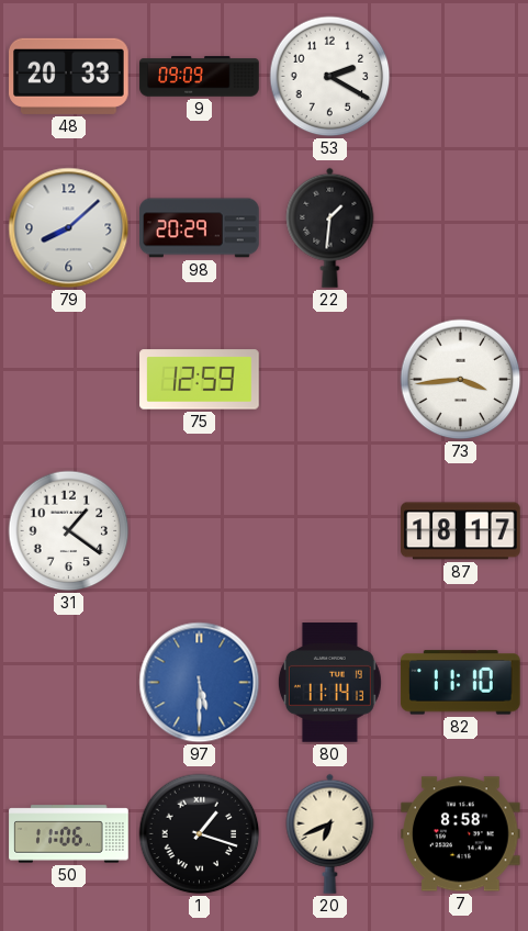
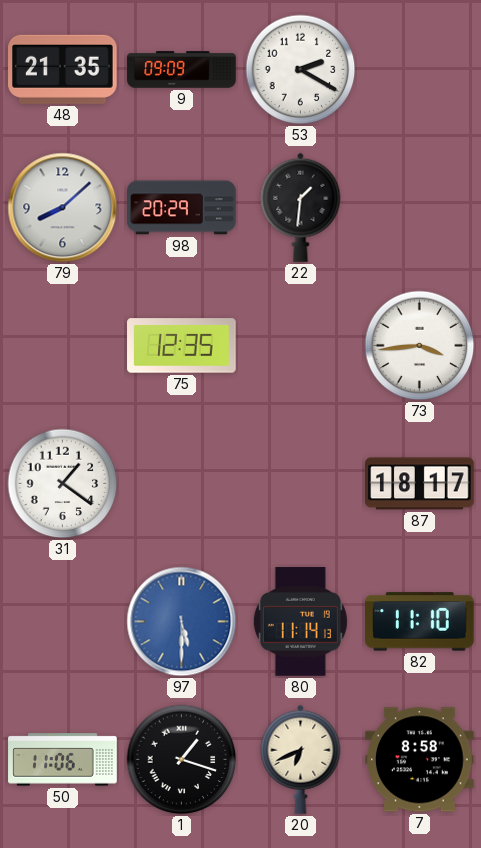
48: 20:33 -> 21:35
75: 12:59 -> 12:35
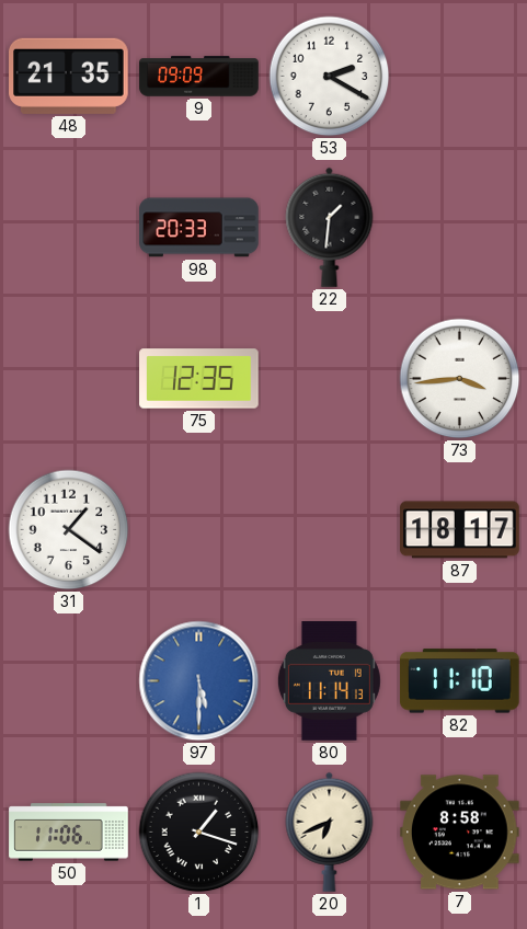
79: 8:08 -> none
98: 20:29 -> 20:33
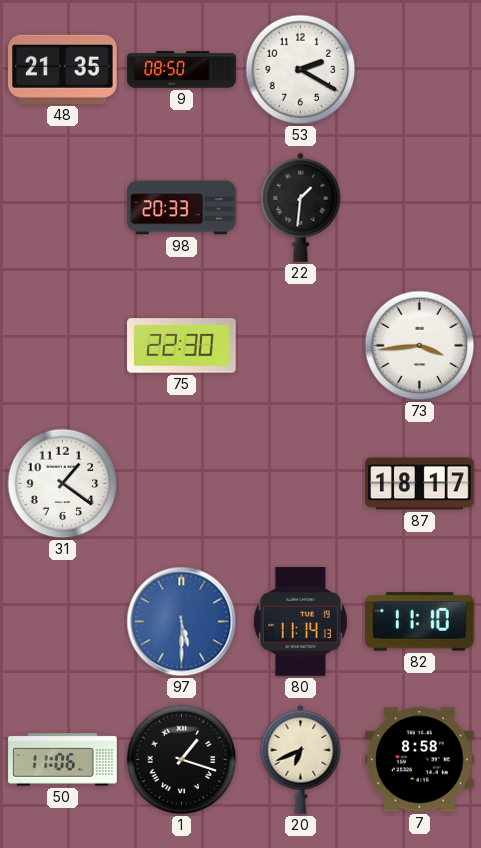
9: 09:09 -> 08:50
75: 12:35 -> 22:30
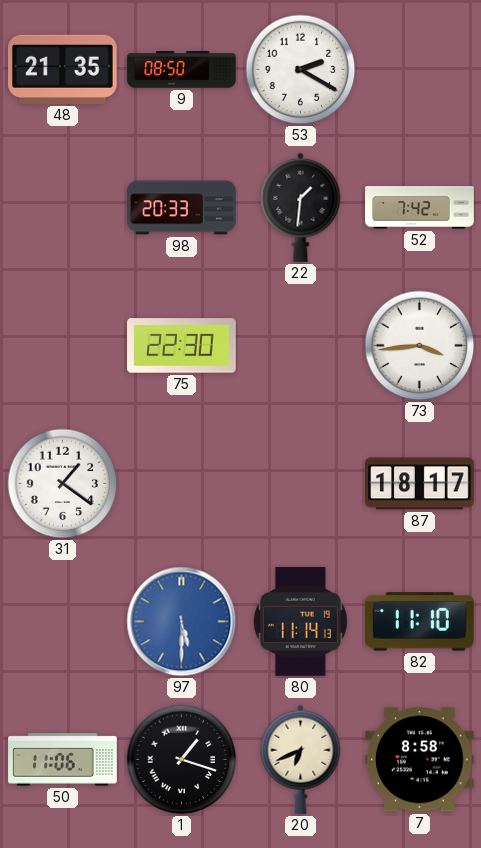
52: none -> 7:42
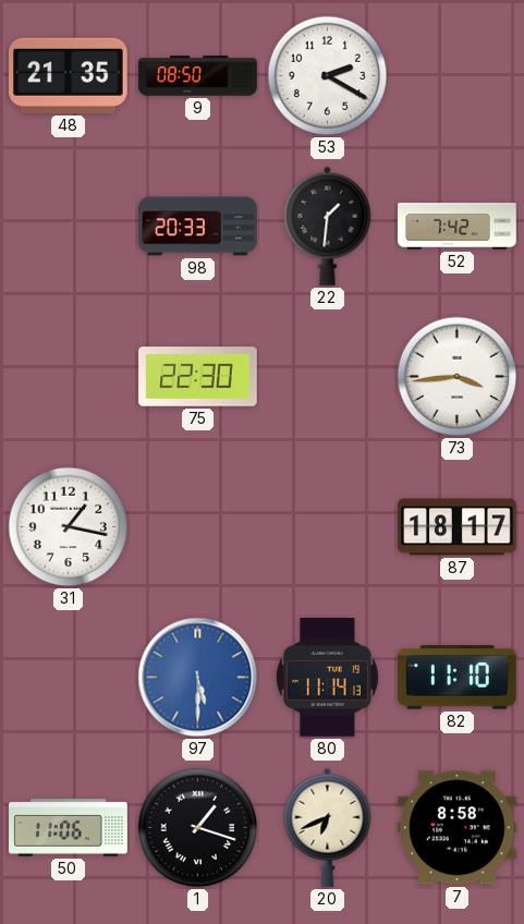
31: 1:21 -> 1:17
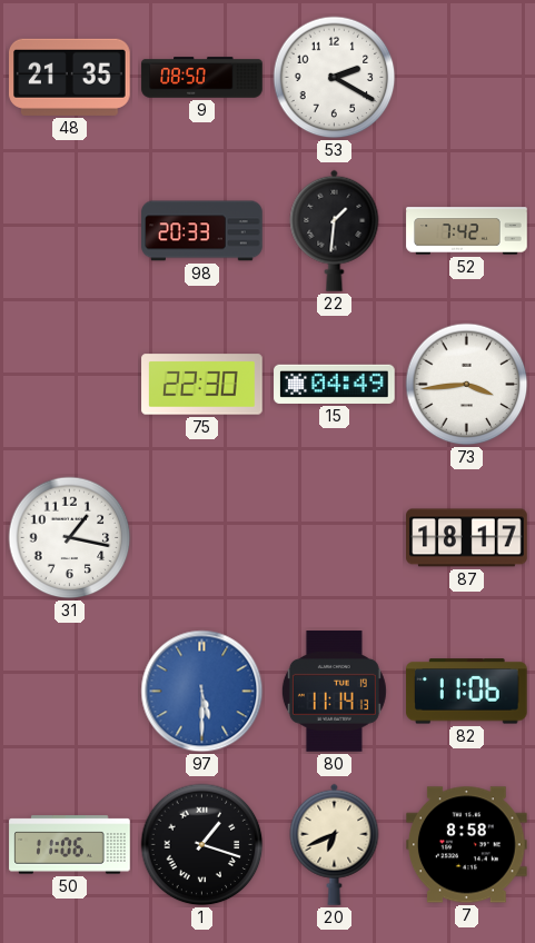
15: none -> 04:49
82: 11:10 -> 11:06
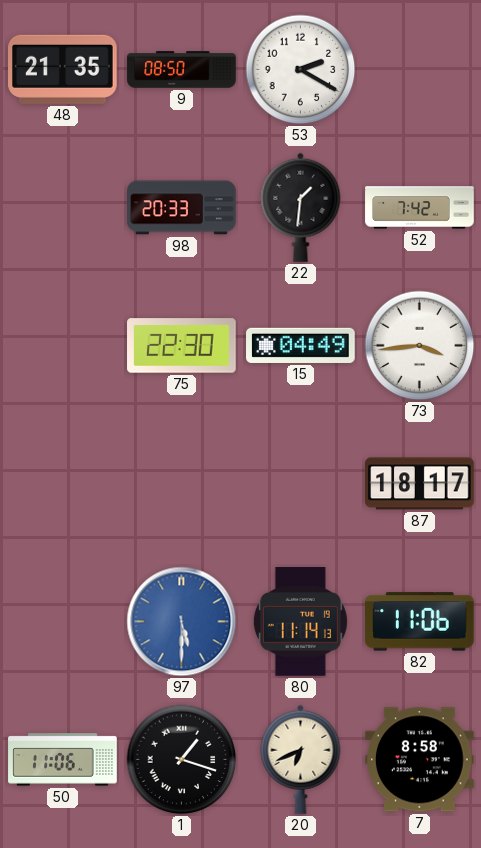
31: 1:17 -> none
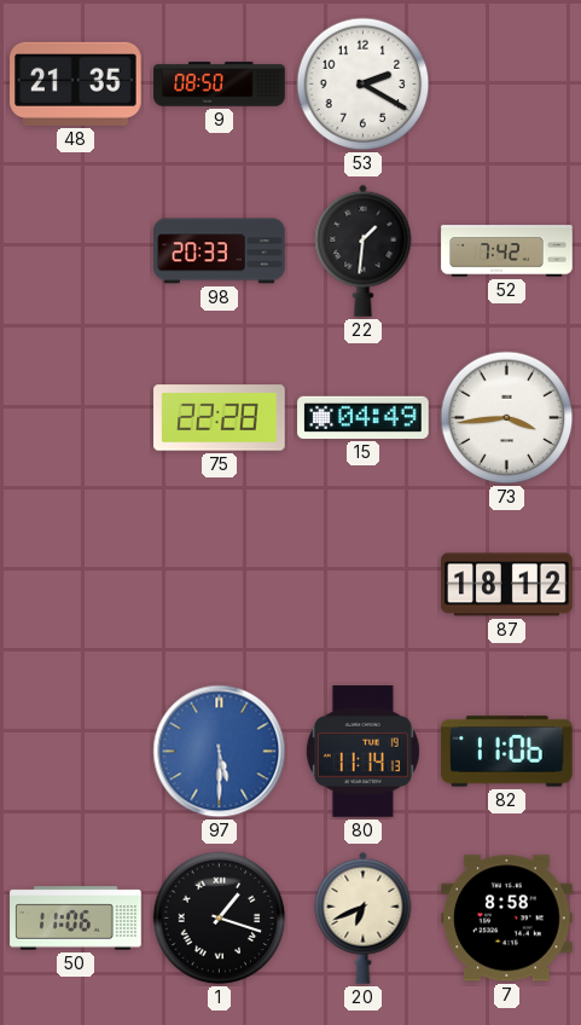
75: 22:30 -> 22:28
87: 18:17 -> 18:12
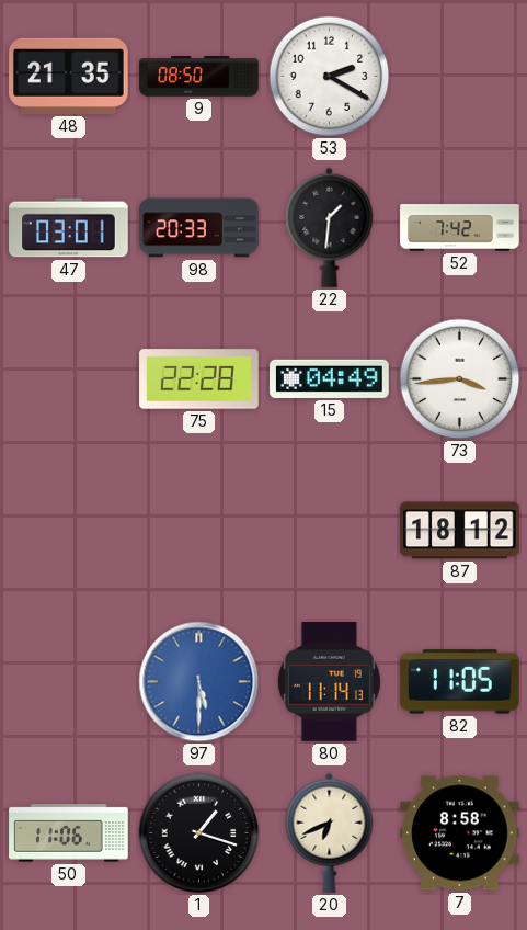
47: none -> 03:01
82: 11:06 -> 11:05
